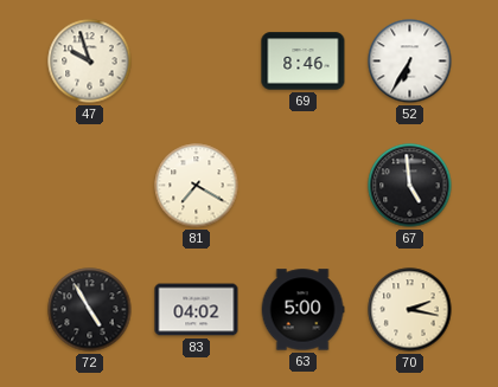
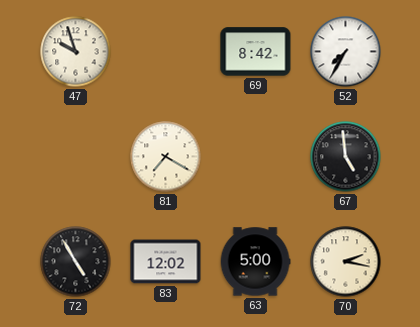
69: 8:46 -> 8:42
52: 6:35 -> 7:35
83: 04:02 -> 12:02
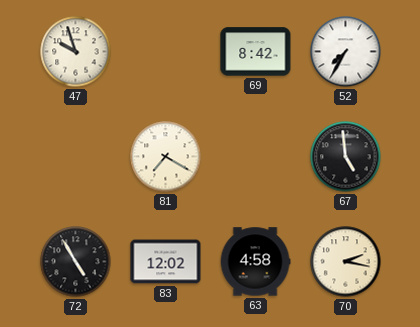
63: 5:00 -> 4:58
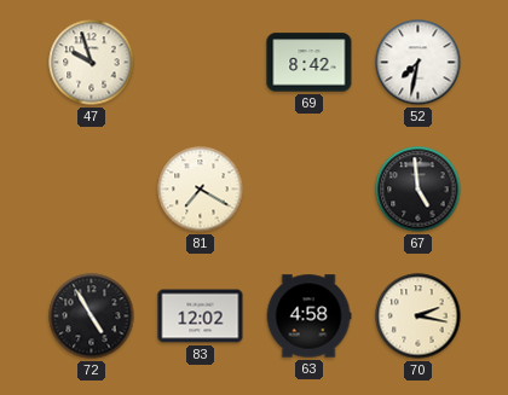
52: 7:35 -> 7:32
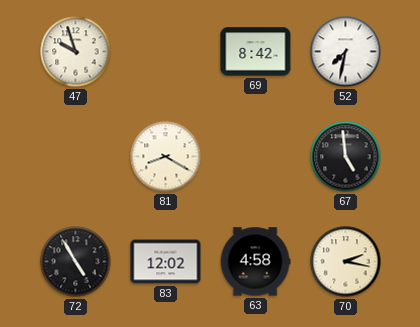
81: 7:20 -> 8:20
